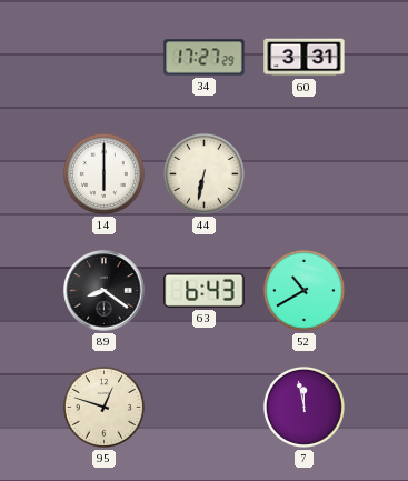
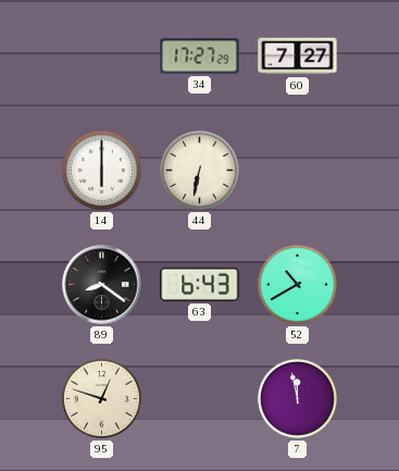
60: 3:31 -> 7:27
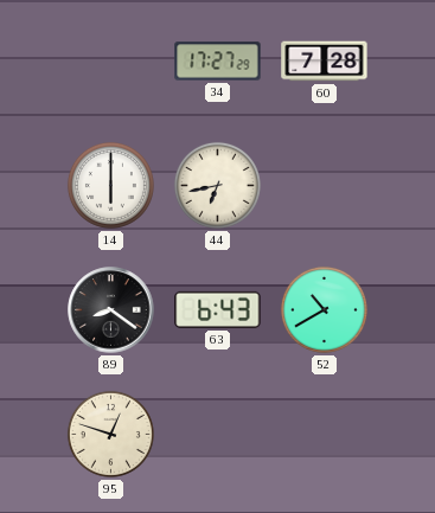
60: 7:27 -> 7:28
44: 6:32 -> 6:43
7: 11:58 -> none
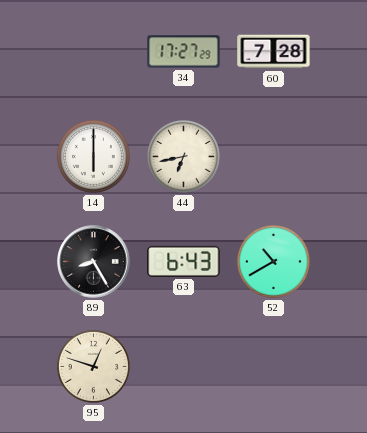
89: 8:21 -> 8:25
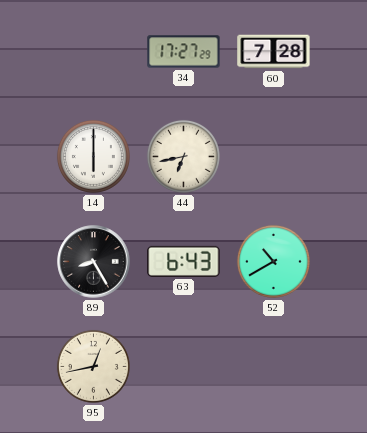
95: 12:48 -> 12:43
